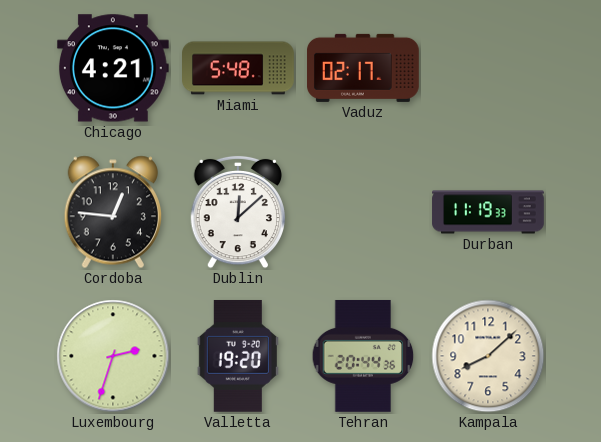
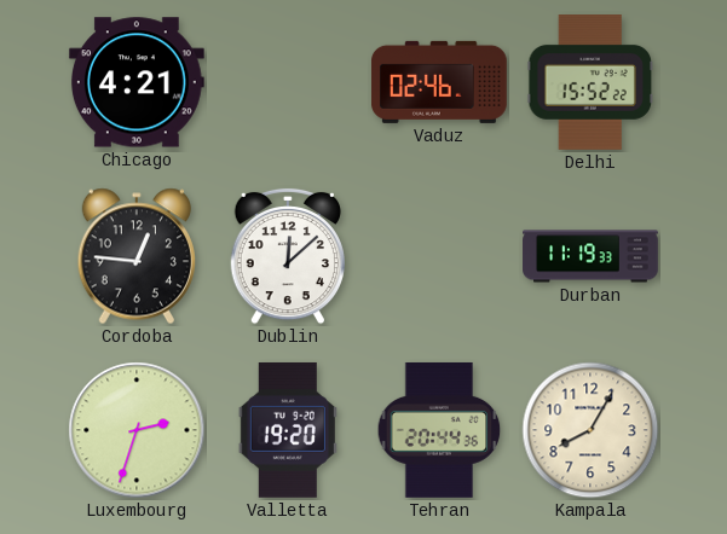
Miami: 5:48 -> none
Vaduz: 02:17 -> 02:46
Delhi: none -> 15:52
Kampala: 8:08 -> 8:05
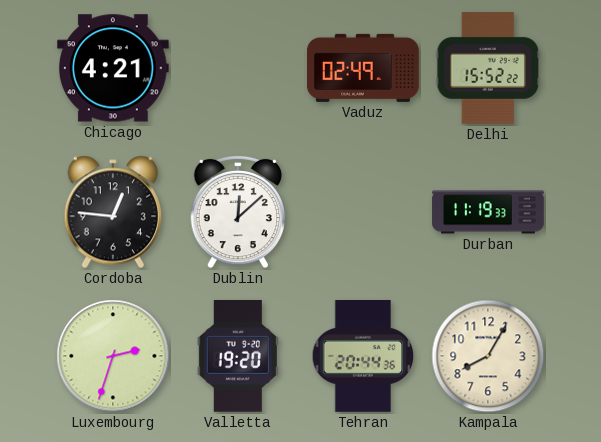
Vaduz: 02:46 -> 02:49
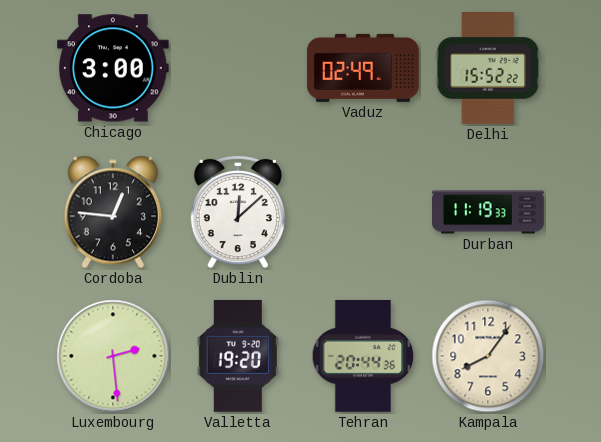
Chicago: 4:21 -> 3:00
Luxembourg: 2:33 -> 2:29
Kampala: 8:05 -> 8:06
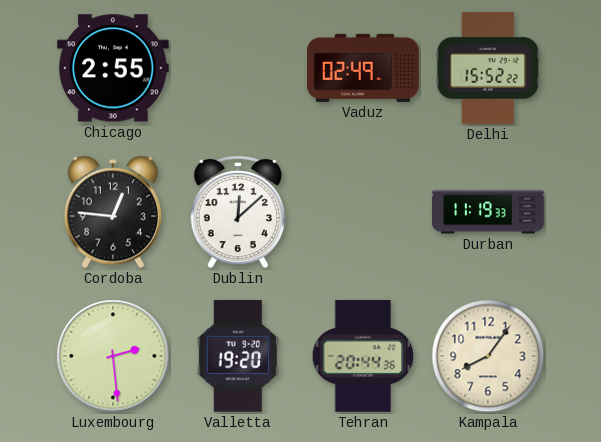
Chicago: 3:00 -> 2:55
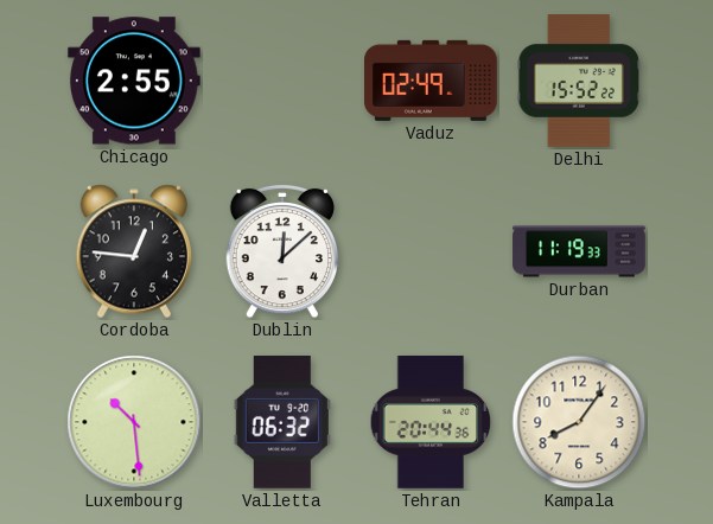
Luxembourg: 2:29 -> 10:29
Valletta: 19:20 -> 06:32
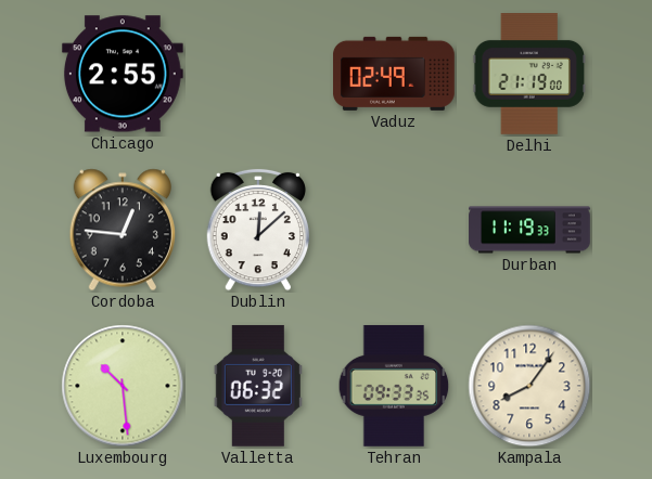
Delhi: 15:52 -> 21:19
Tehran: 20:44 -> 09:33
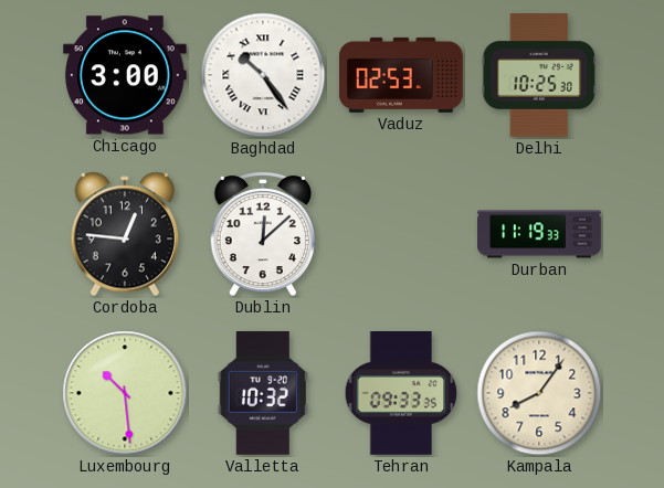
Chicago: 2:55 -> 3:00
Baghdad: none -> 10:24
Vaduz: 02:49 -> 02:53
Delhi: 21:19 -> 10:25
Valletta: 06:32 -> 10:32
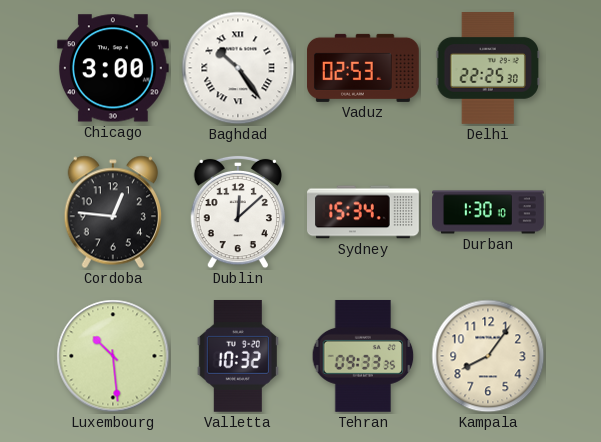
Delhi: 10:25 -> 22:25
Sydney: none -> 15:34
Durban: 11:19 -> 1:30
